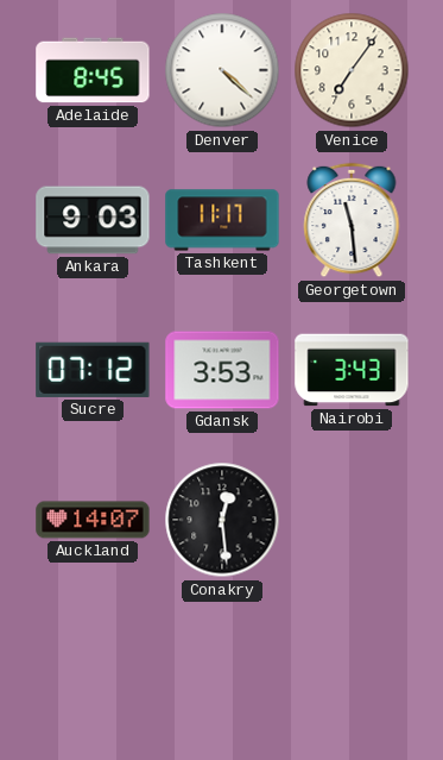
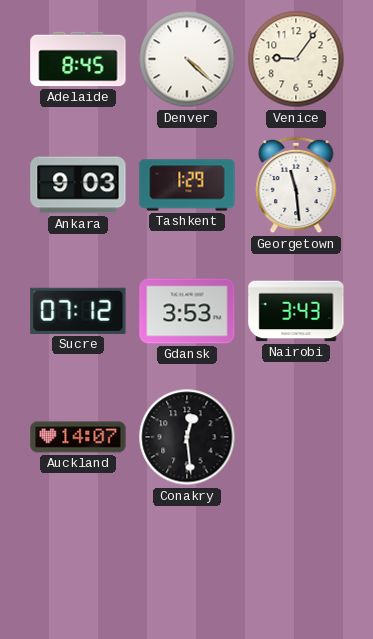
Venice: 7:06 -> 9:06
Tashkent: 11:17 -> 1:29
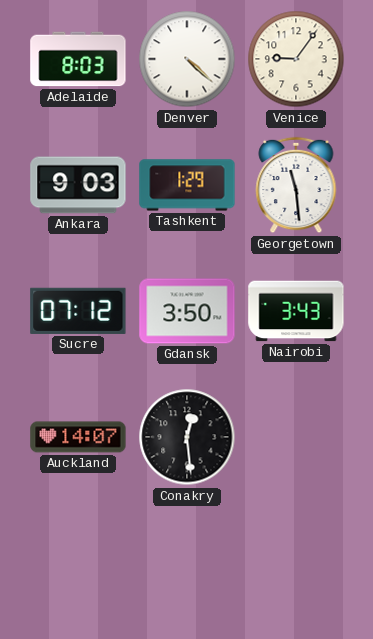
Adelaide: 8:45 -> 8:03
Gdansk: 3:53 -> 3:50
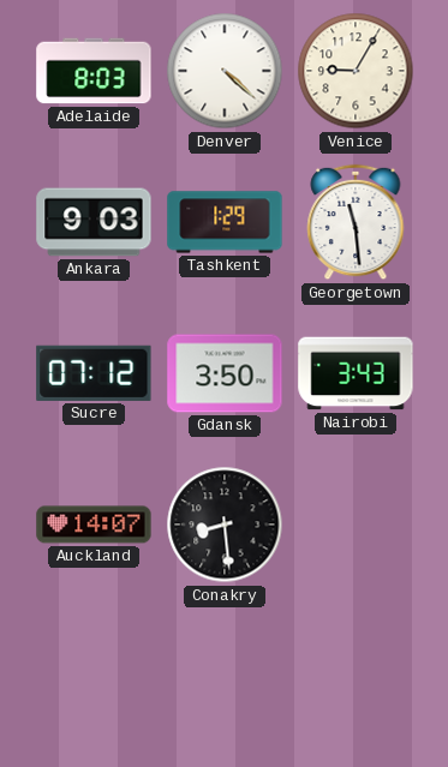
Venice: 9:06 -> 9:05
Conakry: 12:29 -> 8:29
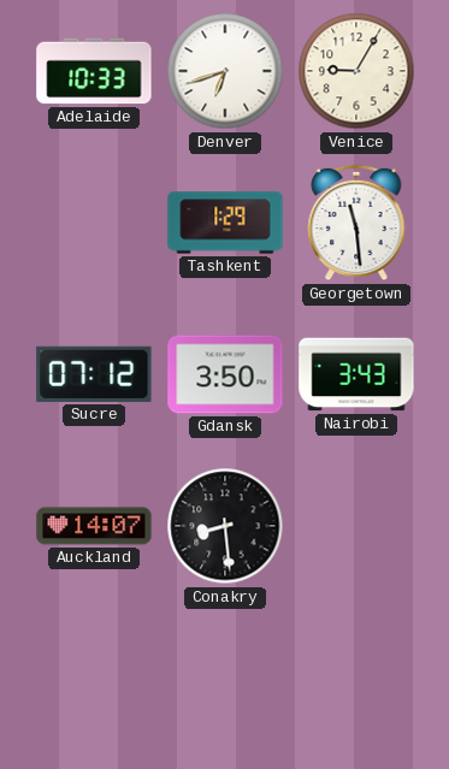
Adelaide: 8:03 -> 10:33
Denver: 4:22 -> 6:42
Ankara: 9:03 -> none
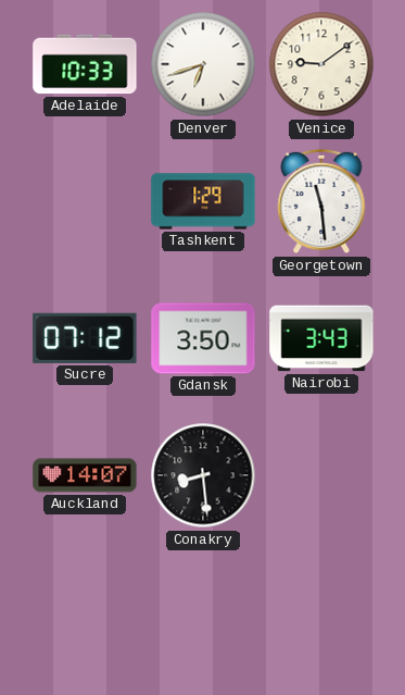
Venice: 9:05 -> 9:09
